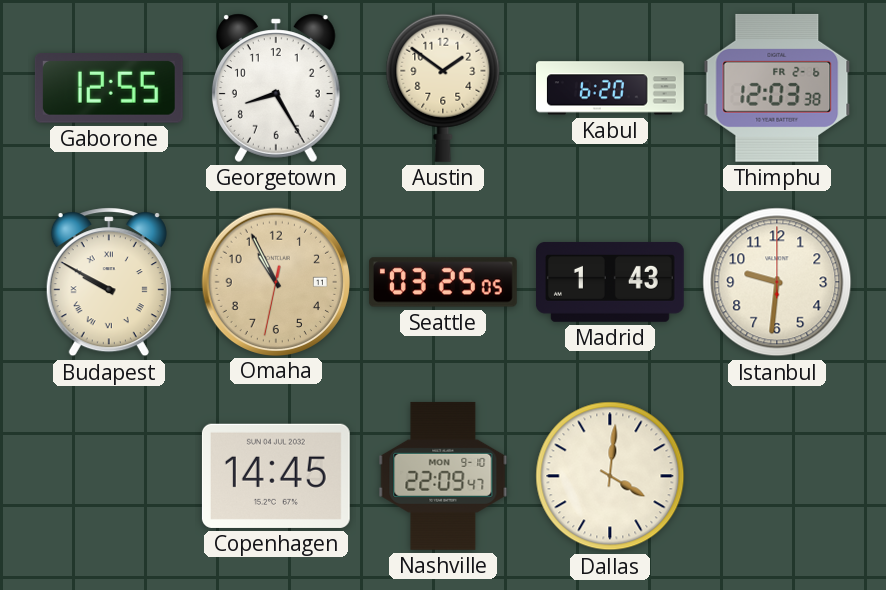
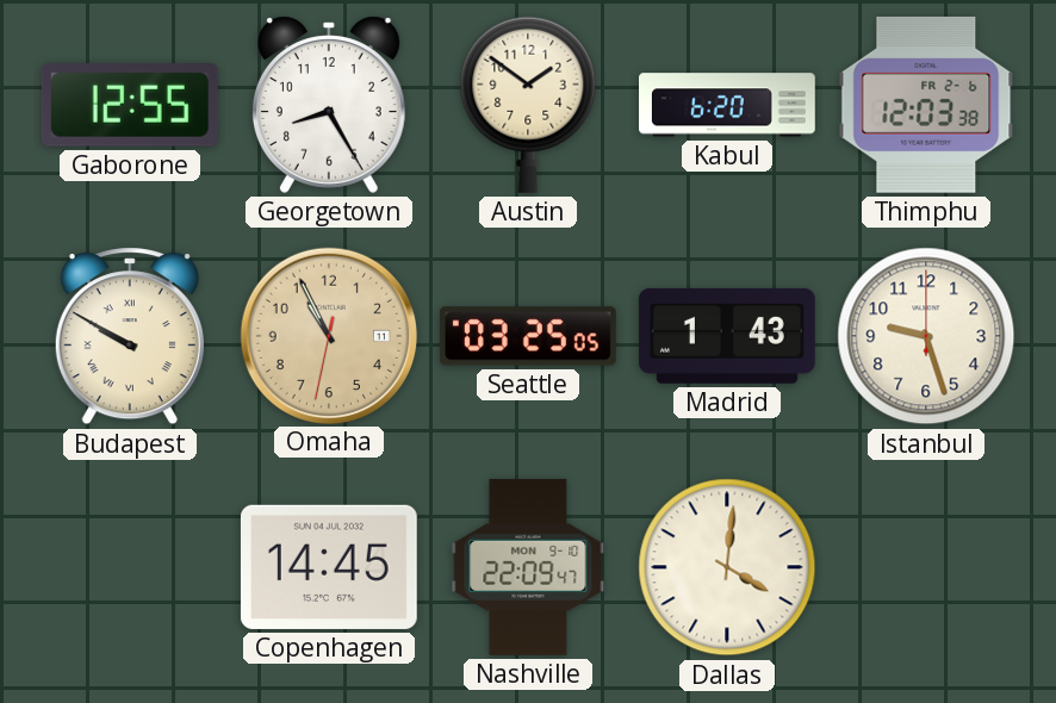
Istanbul: 9:31 -> 9:27
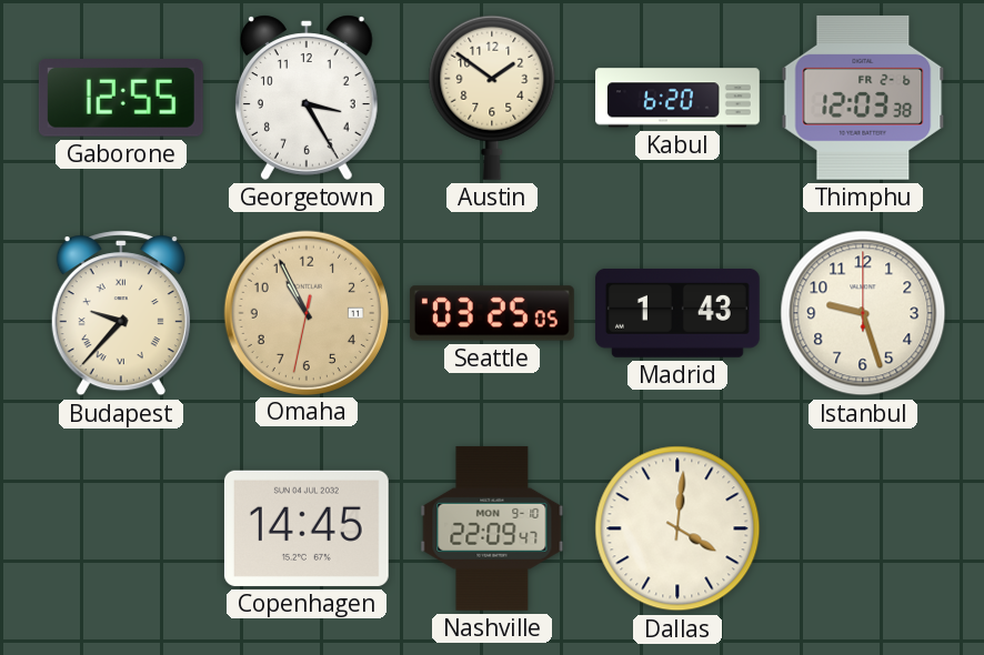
Georgetown: 8:25 -> 3:25
Budapest: 9:50 -> 9:37
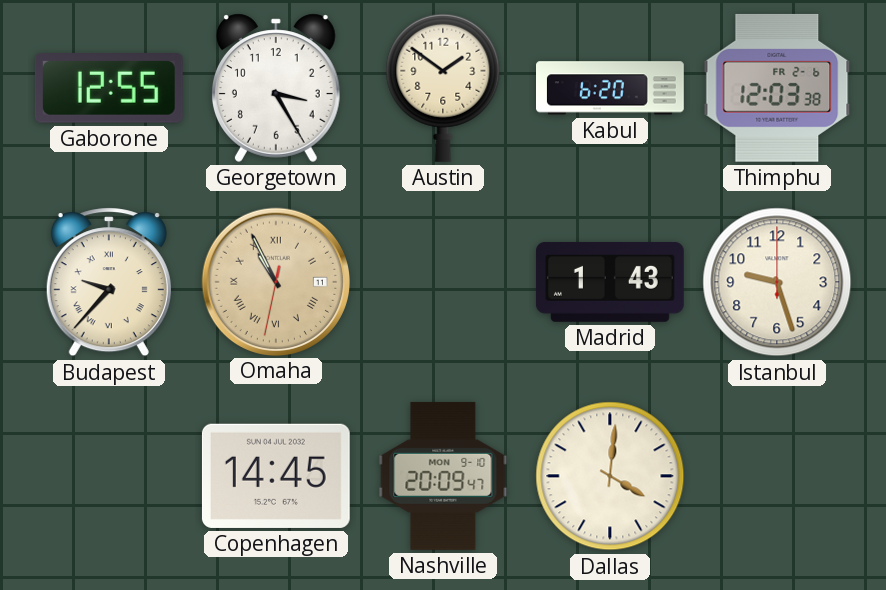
Omaha numerals: Arabic -> Roman
Seattle: 03:25 -> none
Nashville: 22:09 -> 20:09
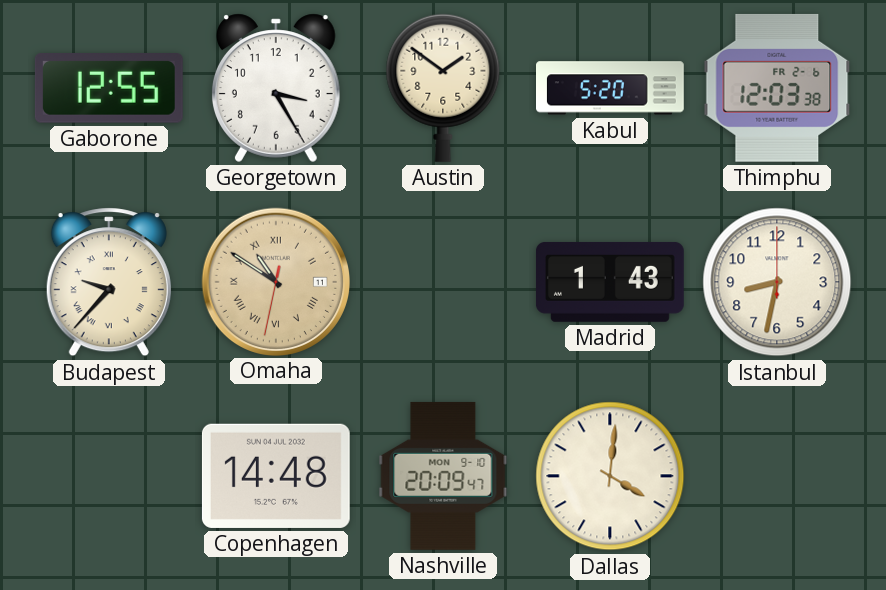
Kabul: 6:20 -> 5:20
Omaha: 10:55 -> 10:50
Istanbul: 9:27 -> 8:32
Copenhagen: 14:45 -> 14:48
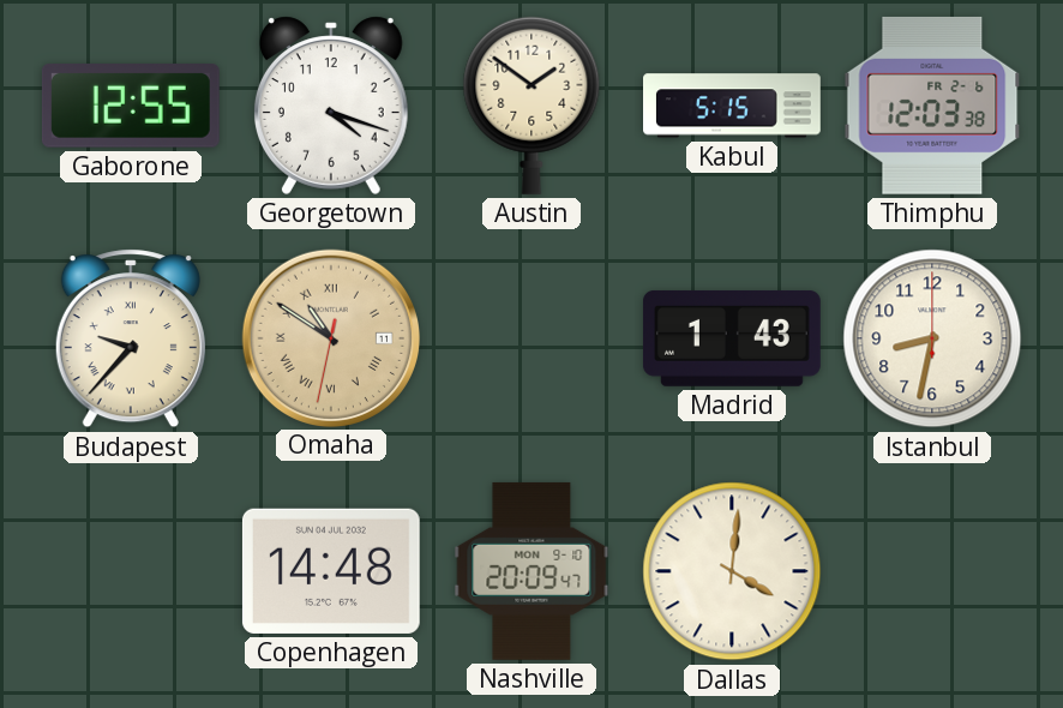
Georgetown: 3:25 -> 4:18
Kabul: 5:20 -> 5:15
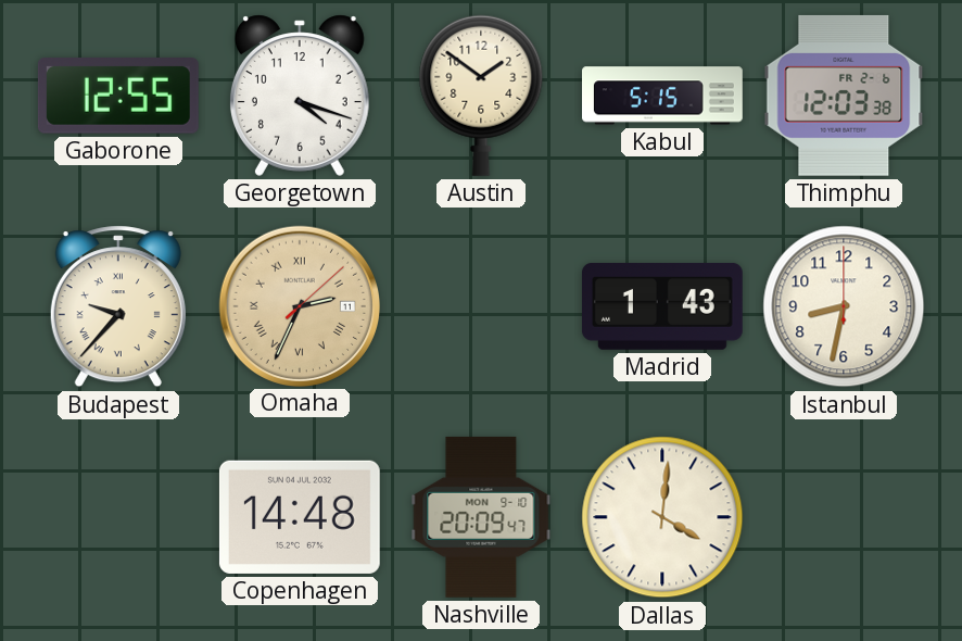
Omaha: 10:50 -> 2:34
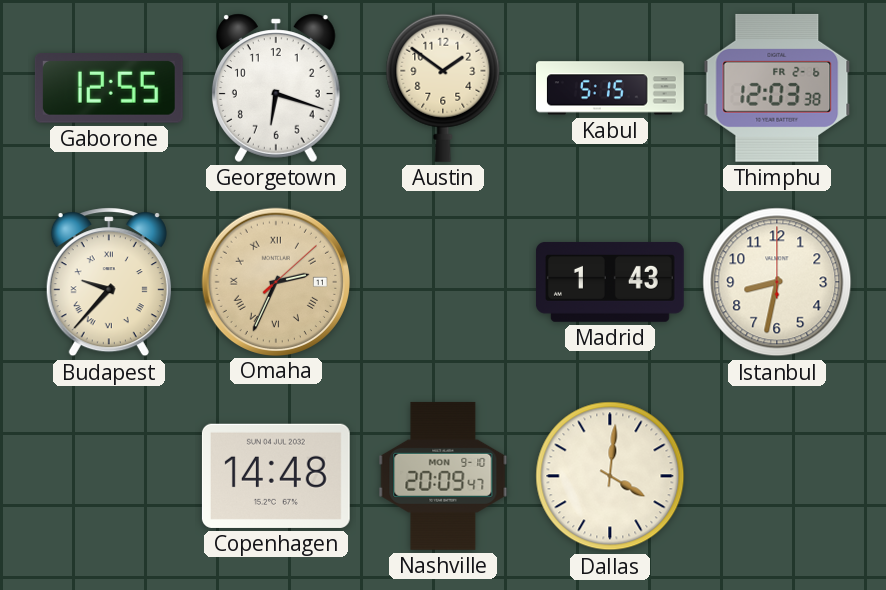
Georgetown: 4:18 -> 6:18
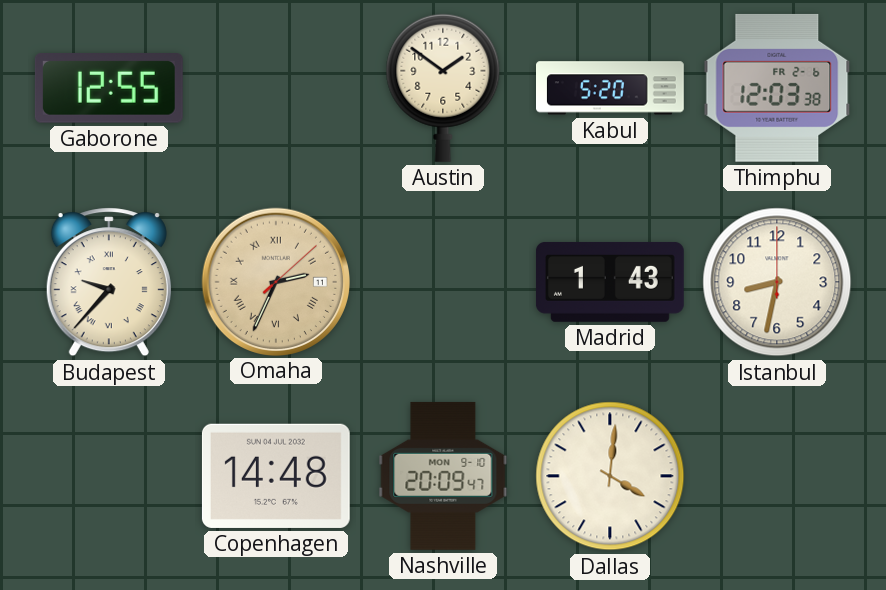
Georgetown: 6:18 -> none
Kabul: 5:15 -> 5:20
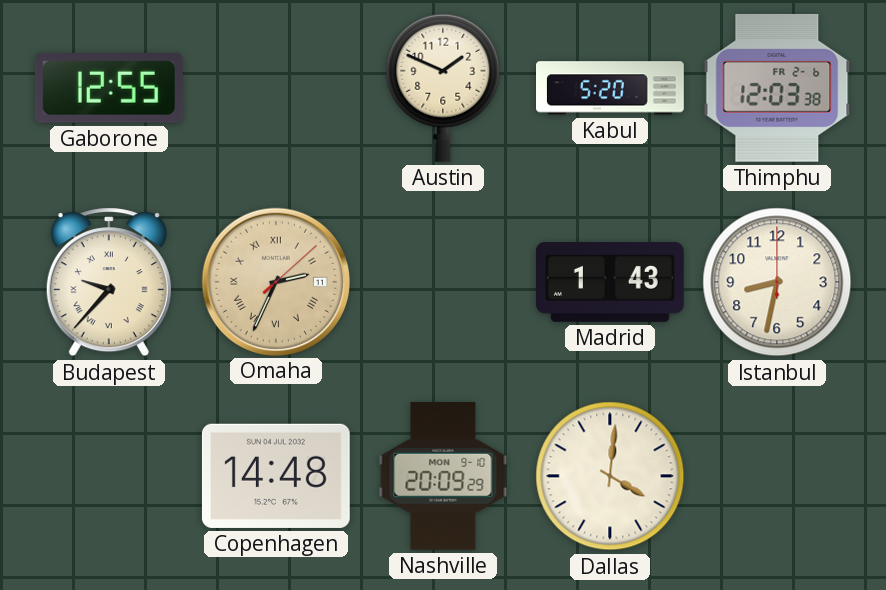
Austin: 1:51 -> 1:49
Nashville: 20:09:47 -> 20:09:29
